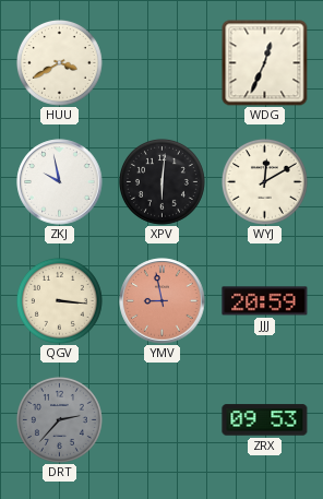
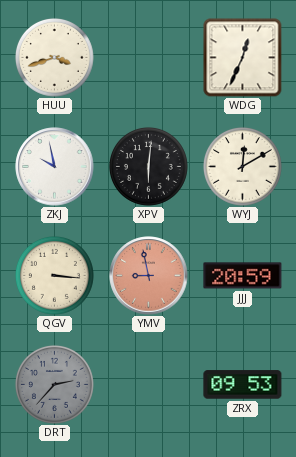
HUU: 3:40 -> 3:42
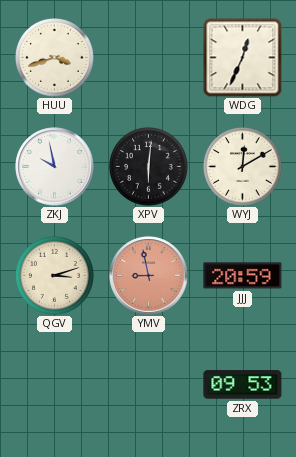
QGV: 3:16 -> 3:12
DRT: 2:37 -> none
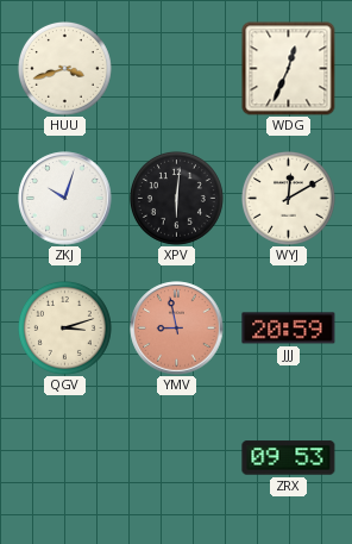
ZKJ: 9:58 -> 10:03
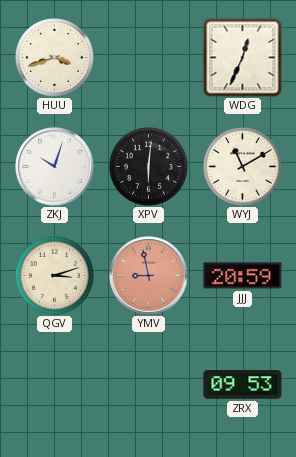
WYJ: 12:10 -> 11:10
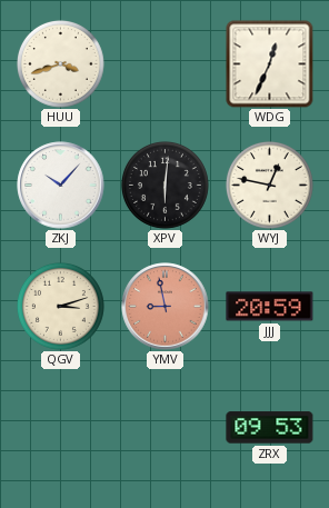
ZKJ: 10:03 -> 10:07
WYJ: 11:10 -> 12:47
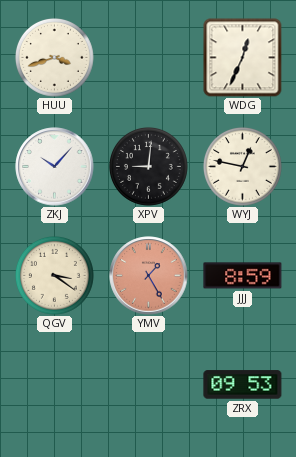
XPV: 6:01 -> 9:01
QGV: 3:12 -> 3:21
YMV: 8:58 -> 1:25
JJJ: 20:59 -> 8:59
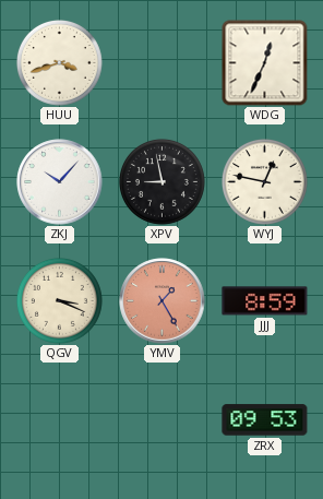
XPV: 9:01 -> 8:58
QGV: 3:21 -> 3:19
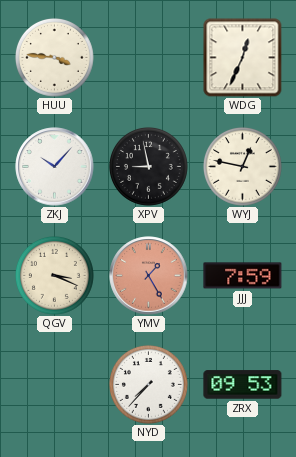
HUU: 3:42 -> 3:46
JJJ: 8:59 -> 7:59
NYD: none -> 7:37
